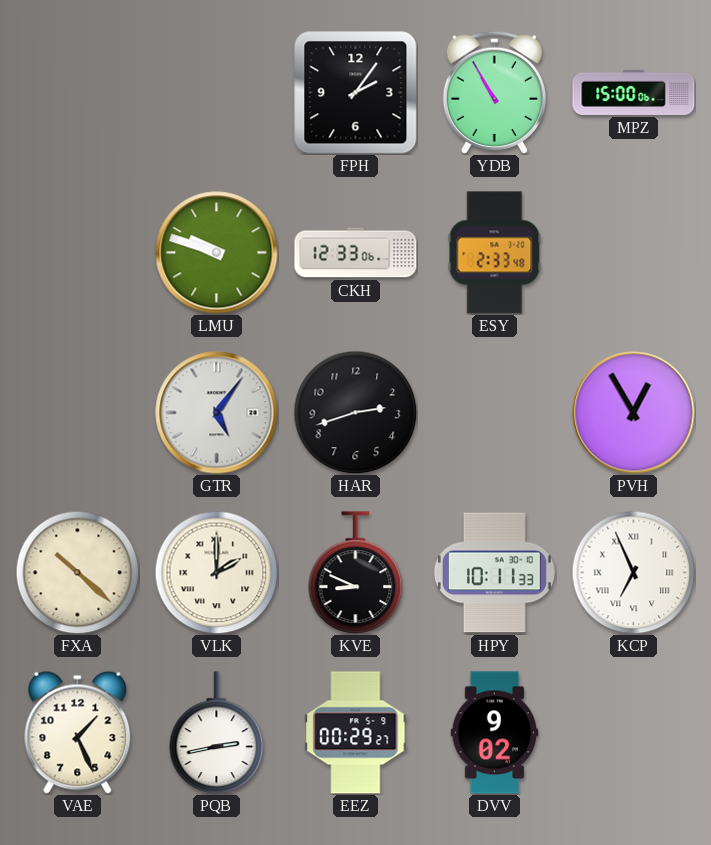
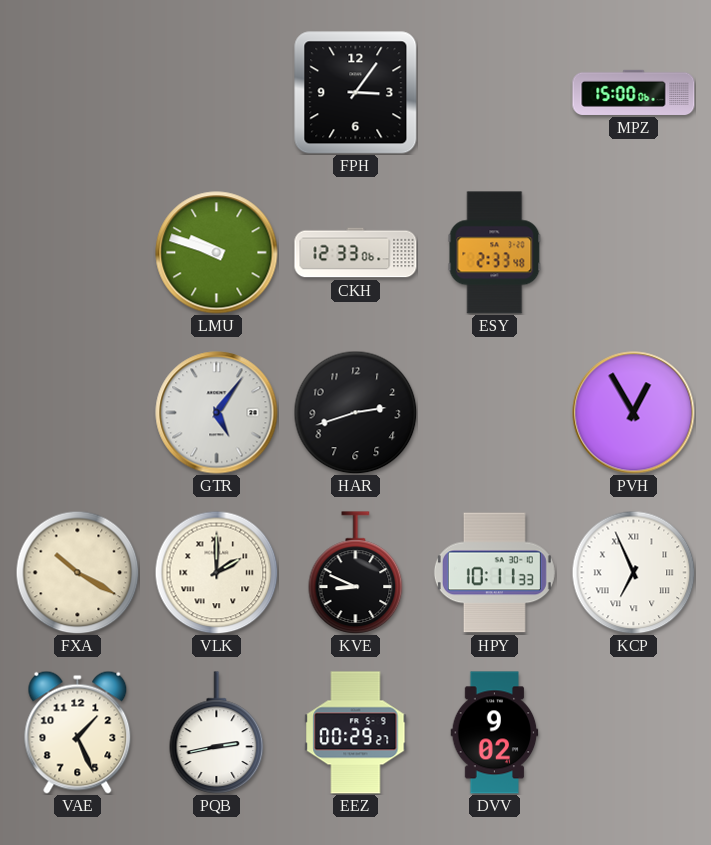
FPH: 2:06 -> 3:06
YDB: 10:55 -> none
FXA: 10:22 -> 10:20
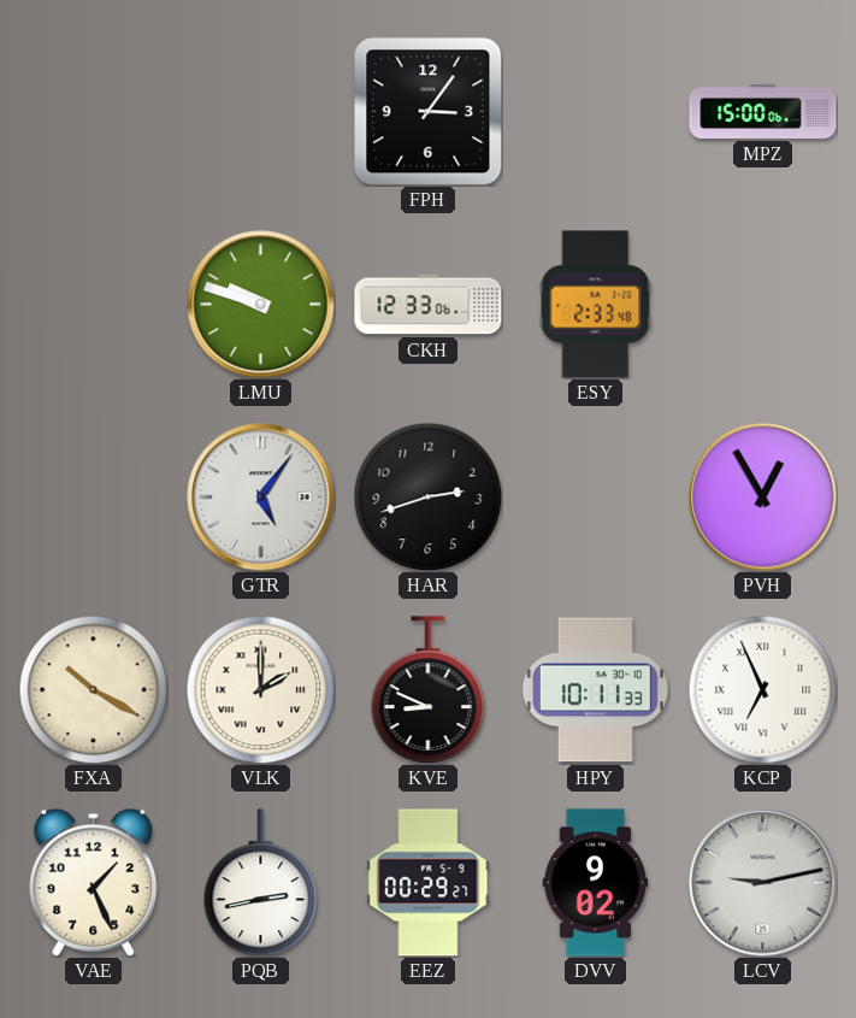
LCV: none -> 9:13
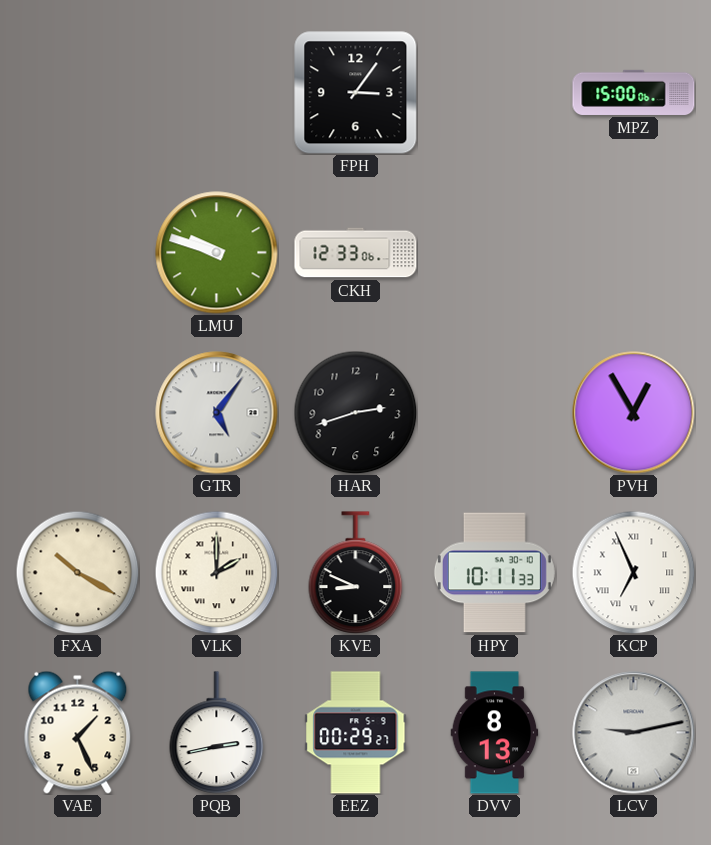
ESY: 2:33 -> none
DVV: 9:02 -> 8:13
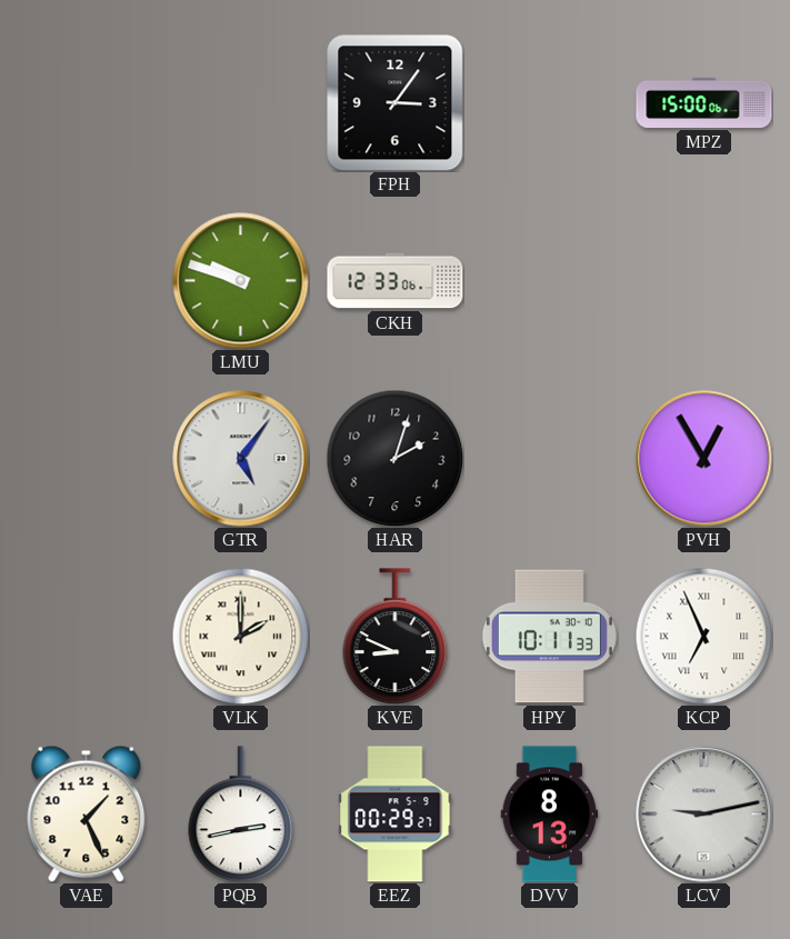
HAR: 2:42 -> 2:03
FXA: 10:20 -> none
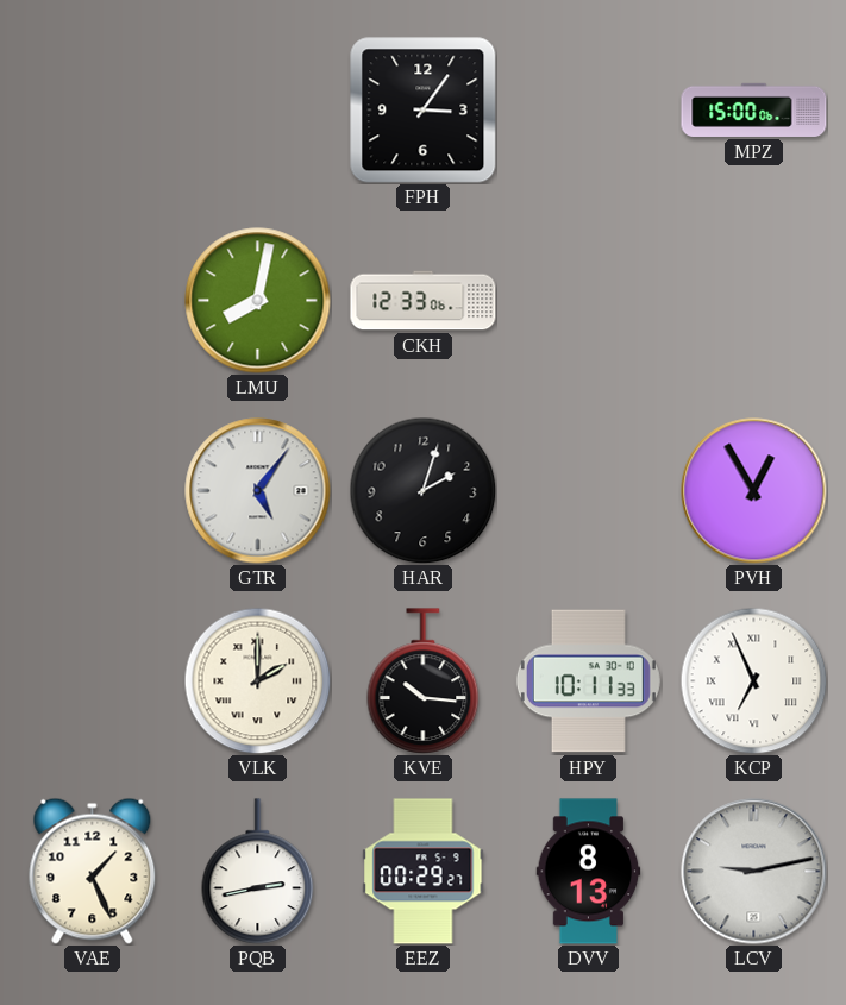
LMU: 9:48 -> 8:02
KVE: 8:49 -> 10:16
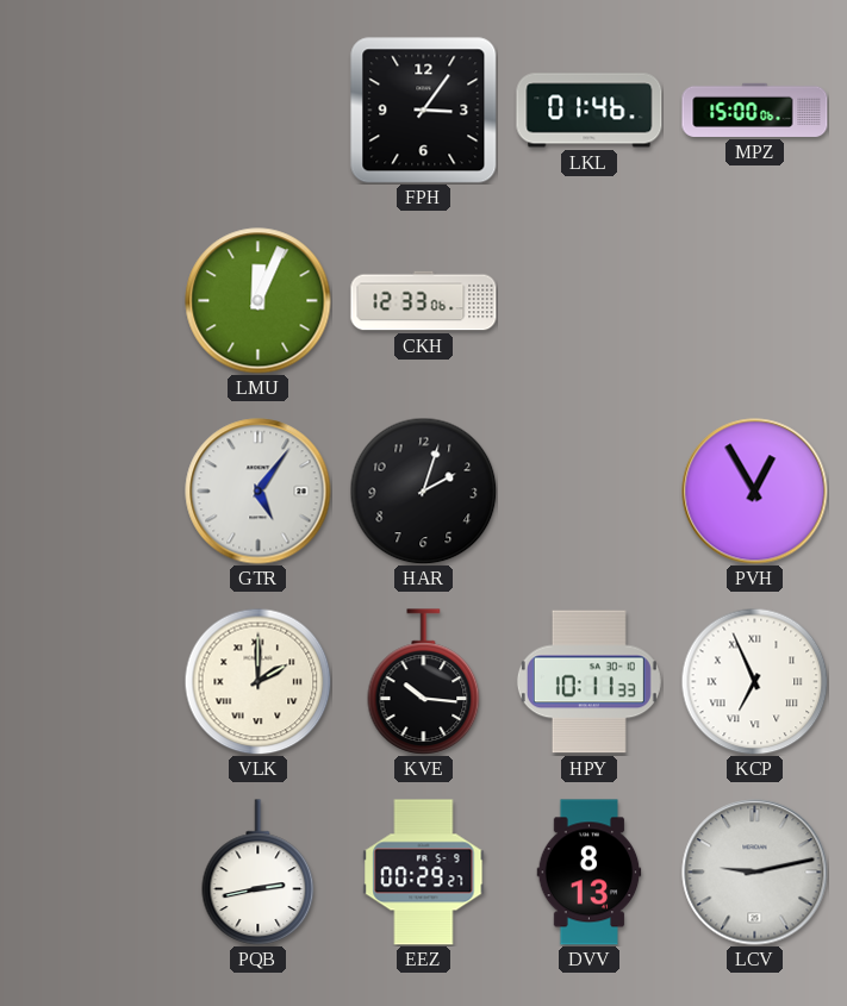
LKL: none -> 01:46
LMU: 8:02 -> 12:04
VAE: 1:26 -> none
